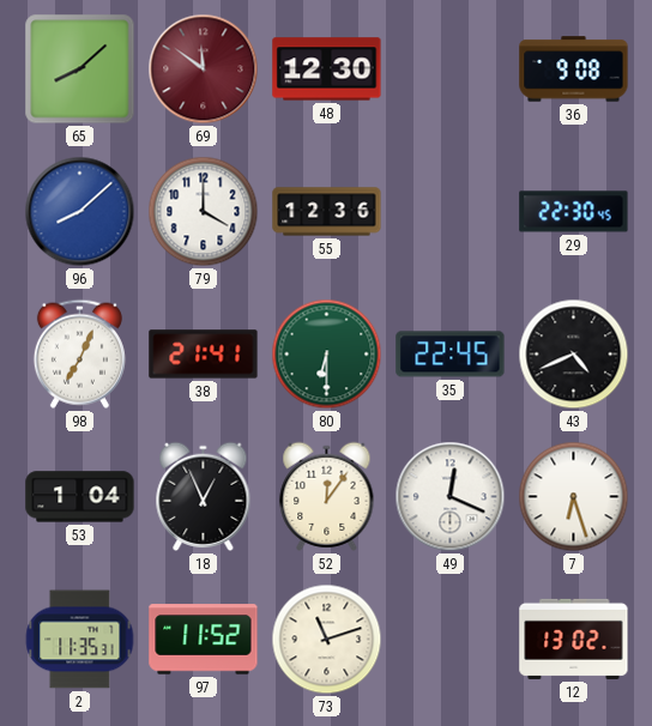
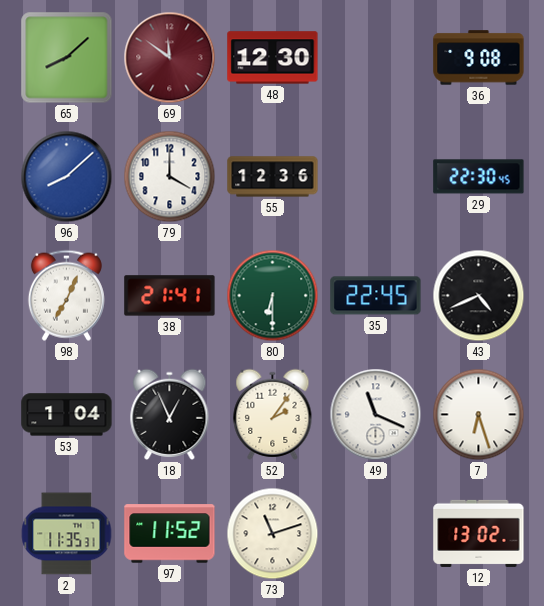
52: 12:06 -> 2:06
49: 12:19 -> 11:19
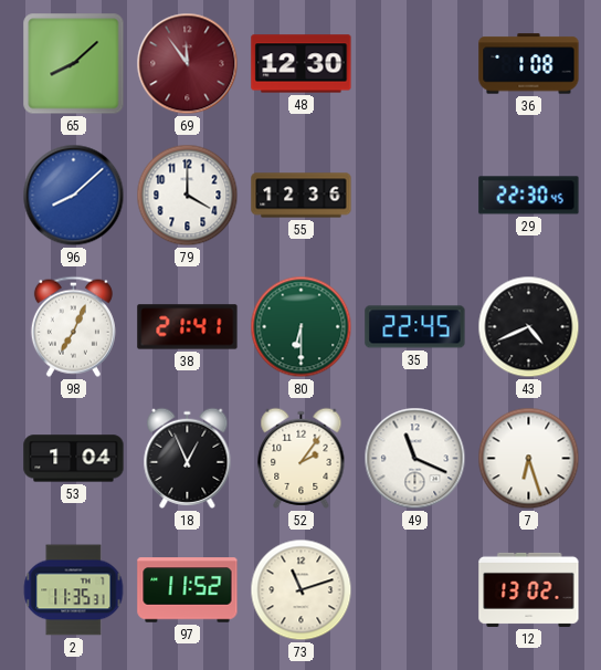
69: 11:51 -> 11:54
36: 9:08 -> 1:08
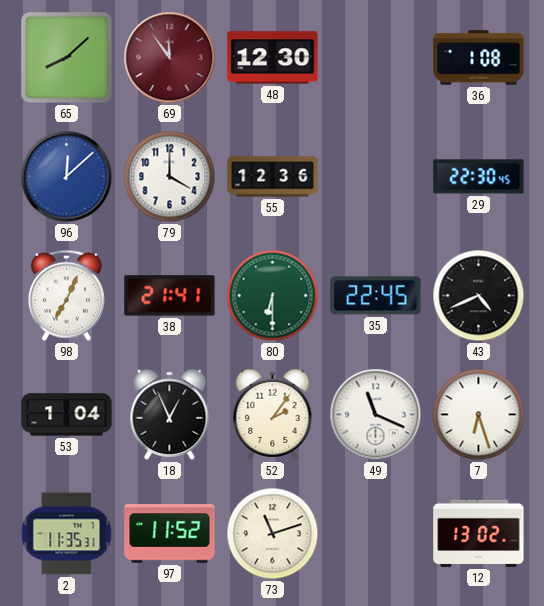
96: 8:08 -> 12:08
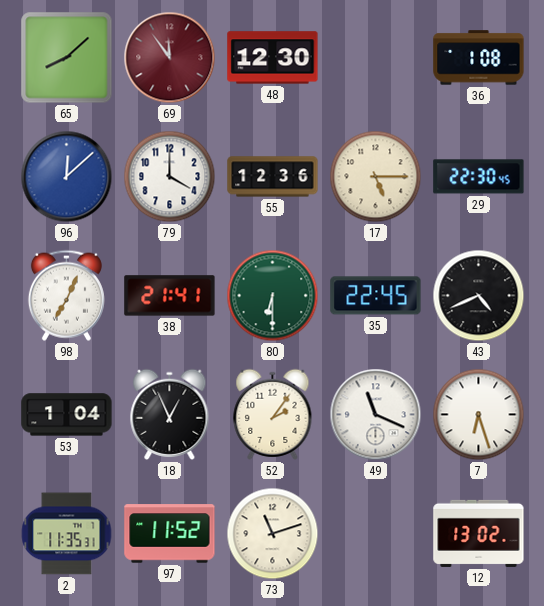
17: none -> 5:15
